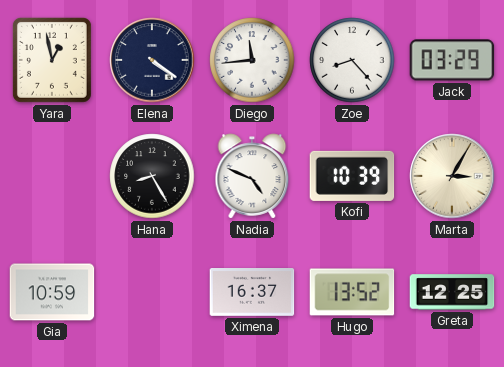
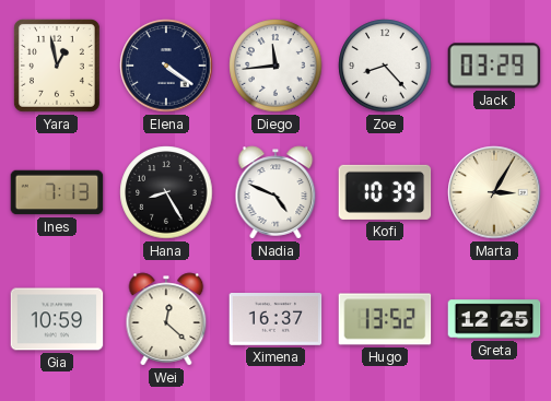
Ines: none -> 7:13
Wei: none -> 12:22
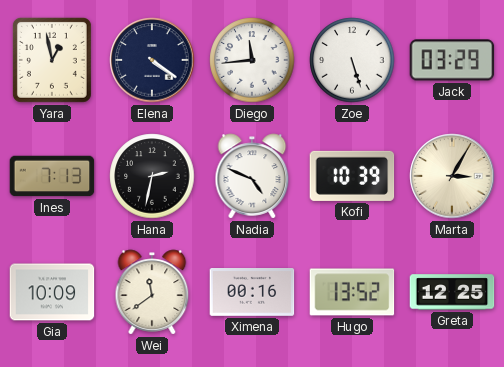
Zoe: 8:23 -> 5:27
Hana: 8:25 -> 2:32
Gia: 10:59 -> 10:09
Wei: 12:22 -> 11:39
Ximena: 16:37 -> 00:16
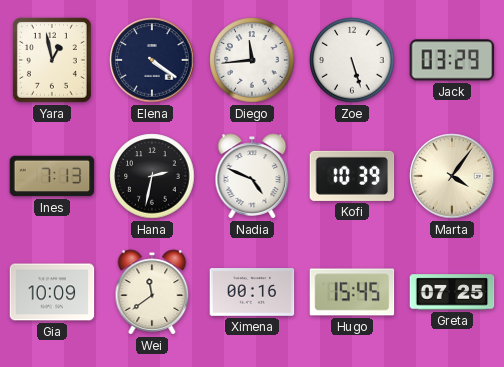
Marta: 3:05 -> 4:06
Hugo: 13:52 -> 15:45
Greta: 12:25 -> 07:25
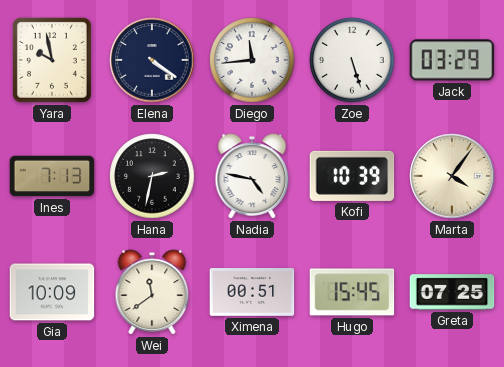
Yara: 12:58 -> 9:58
Nadia: 4:49 -> 4:47
Ximena: 00:16 -> 00:51
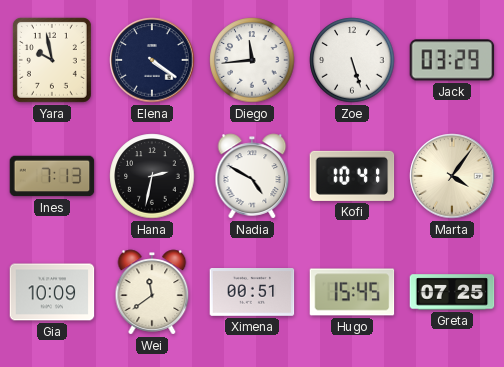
Nadia: 4:47 -> 4:50
Kofi: 10:39 -> 10:41
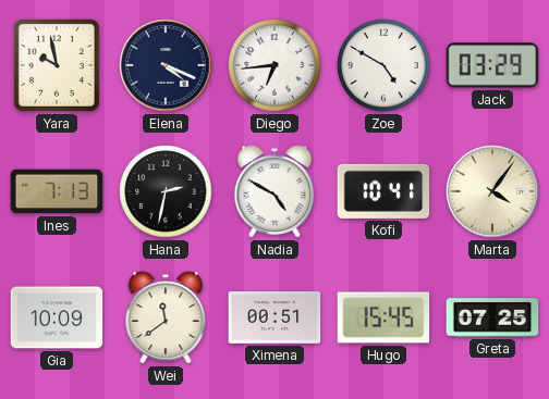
Elena: 4:21 -> 4:19
Diego: 11:44 -> 6:44
Zoe: 5:27 -> 4:50
